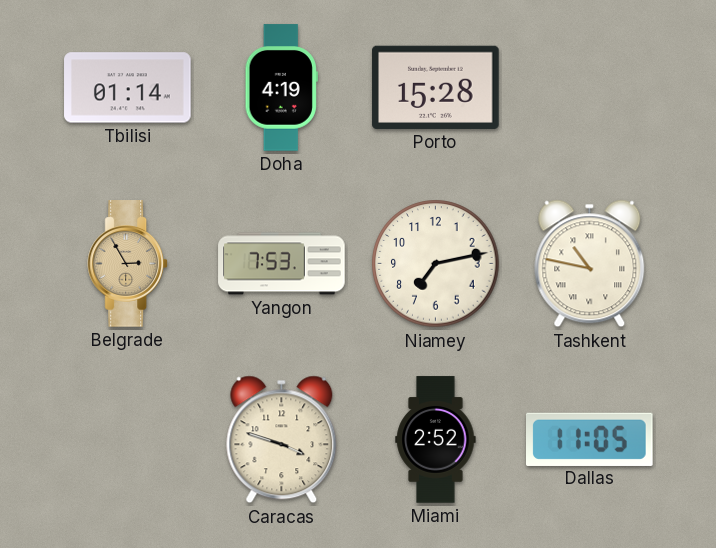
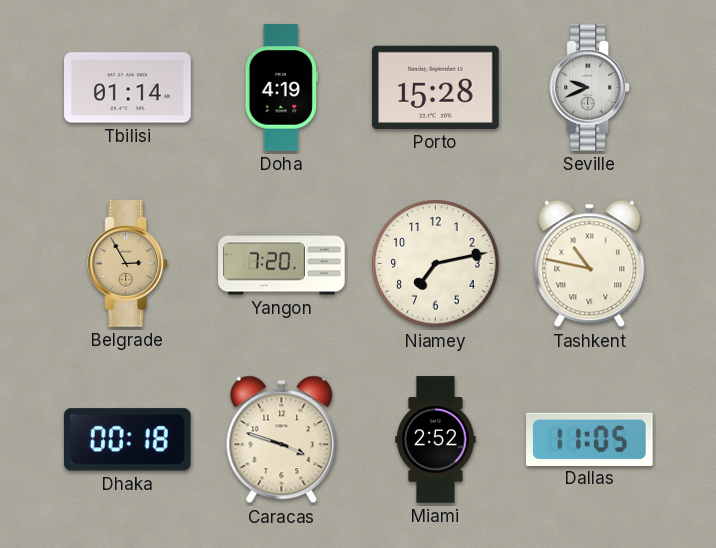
Seville: none -> 9:41
Yangon: 7:53 -> 7:20
Dhaka: none -> 00:18
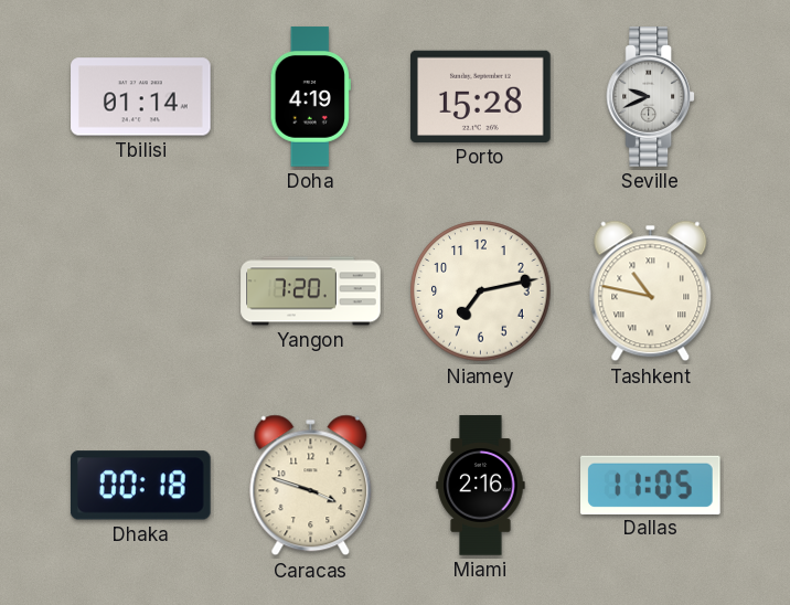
Belgrade: 2:55 -> none
Miami: 2:52 -> 2:16
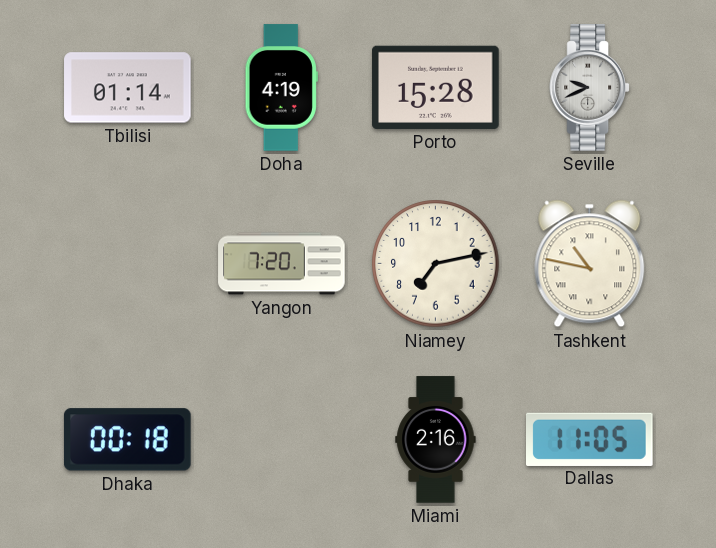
Caracas: 3:48 -> none
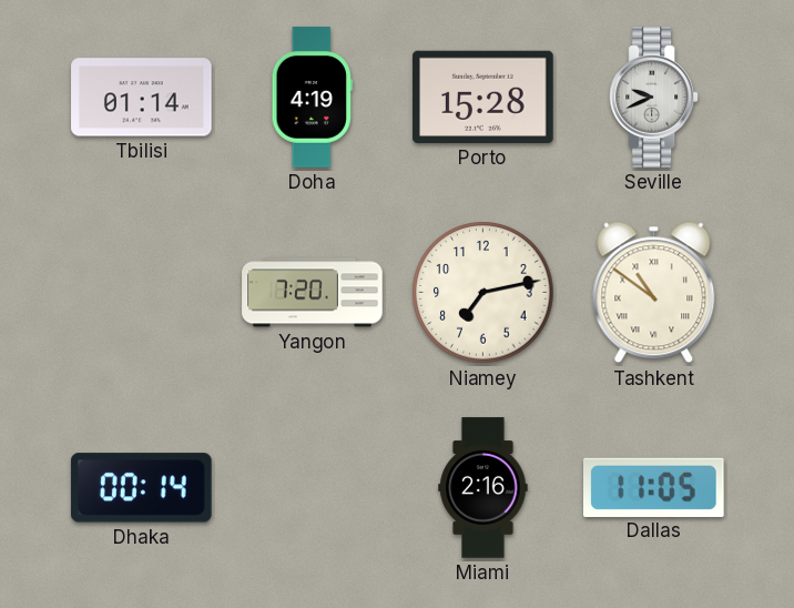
Tashkent: 10:47 -> 10:51
Dhaka: 00:18 -> 00:14
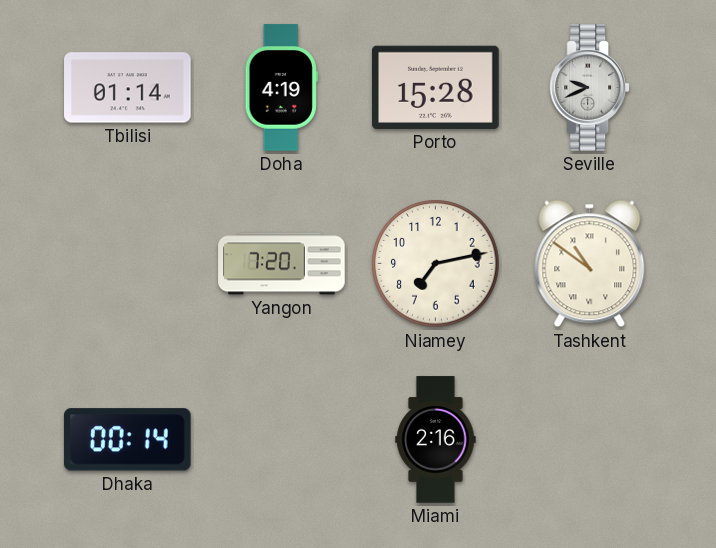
Dallas: 11:05 -> none
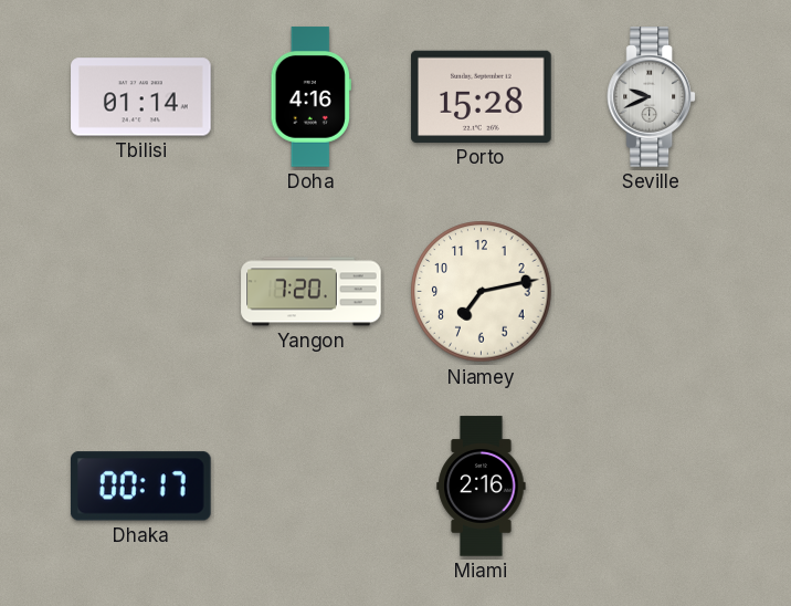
Doha: 4:19 -> 4:16
Tashkent: 10:51 -> none
Dhaka: 00:14 -> 00:17
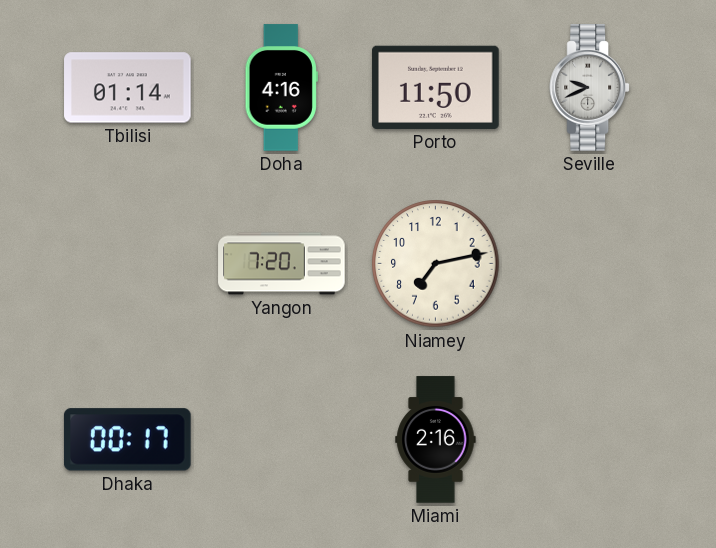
Porto: 15:28 -> 11:50
